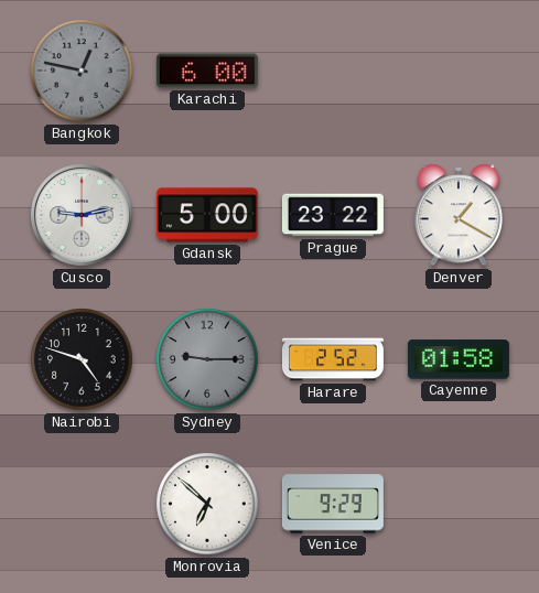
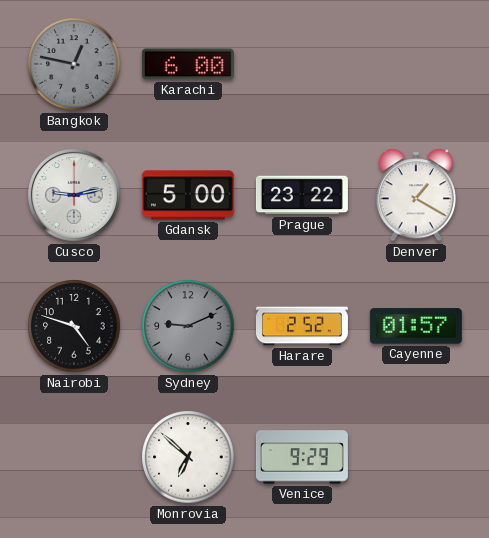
Sydney: 9:15 -> 9:11
Cayenne: 01:58 -> 01:57
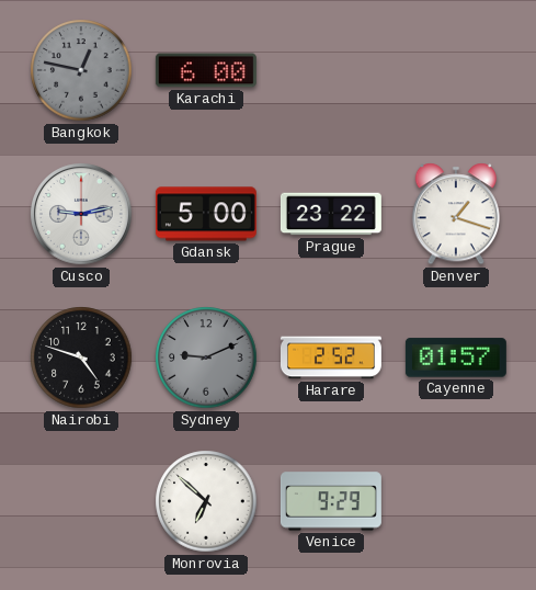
Denver: 1:20 -> 1:18
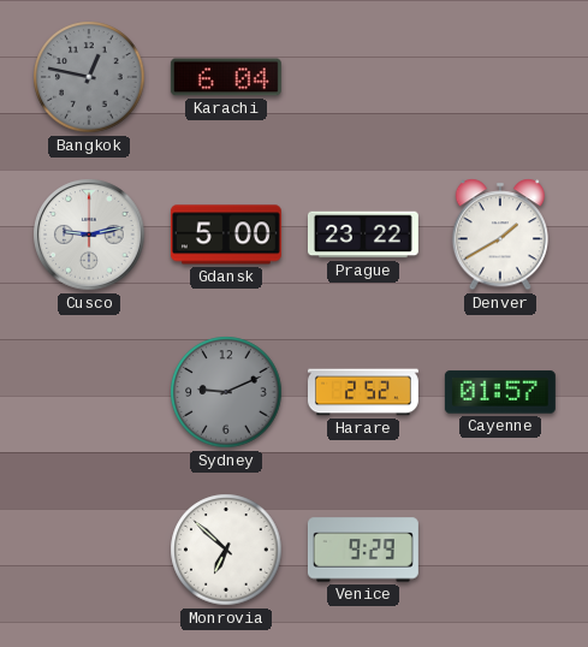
Karachi: 6:00 -> 6:04
Denver: 1:18 -> 1:40
Nairobi: 4:48 -> none
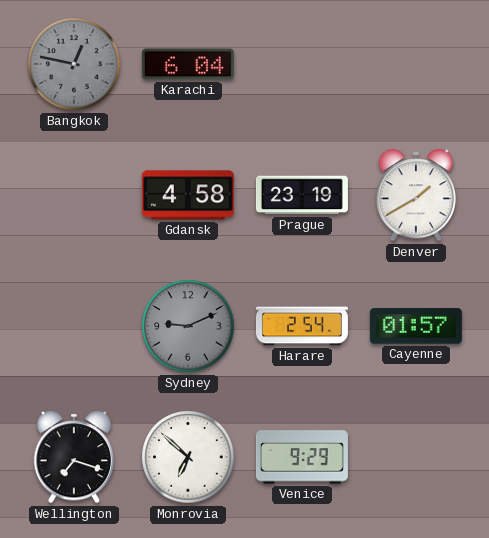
Cusco: 9:13 -> none
Gdansk: 5:00 -> 4:58
Prague: 23:22 -> 23:19
Harare: 2:52 -> 2:54
Wellington: none -> 7:18
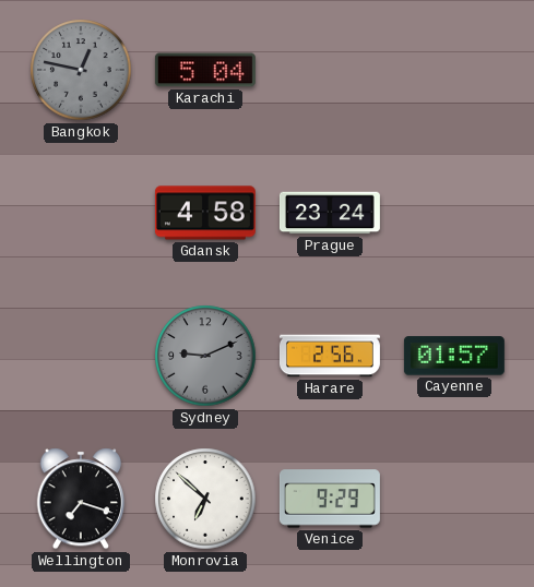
Karachi: 6:04 -> 5:04
Prague: 23:19 -> 23:24
Denver: 1:40 -> none
Harare: 2:54 -> 2:56
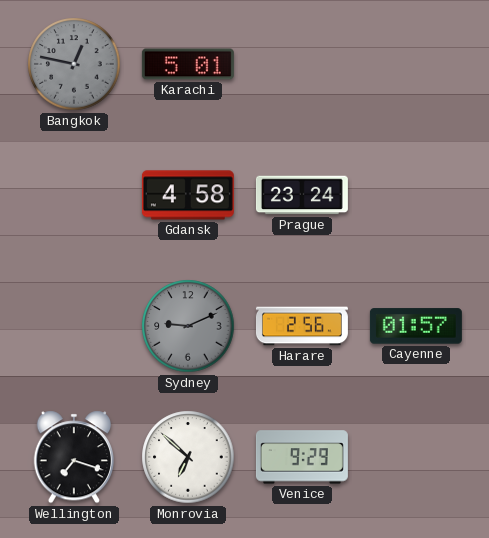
Karachi: 5:04 -> 5:01
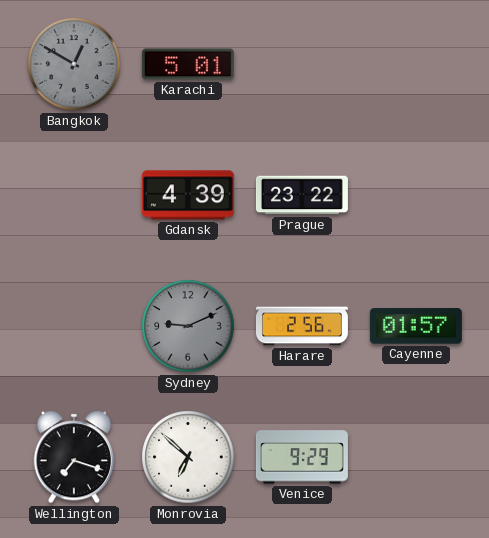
Bangkok: 12:47 -> 12:50
Gdansk: 4:58 -> 4:39
Prague: 23:24 -> 23:22
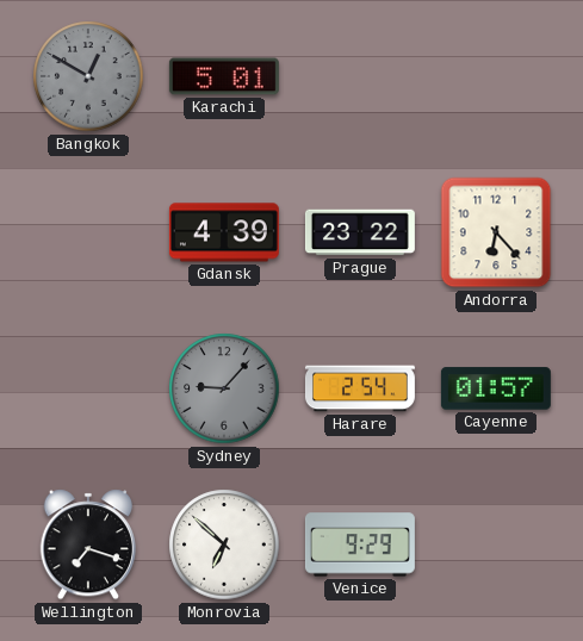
Andorra: none -> 6:23
Sydney: 9:11 -> 9:07
Harare: 2:56 -> 2:54
